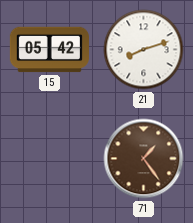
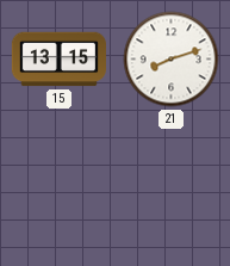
15: 05:42 -> 13:15
71: 1:24 -> none
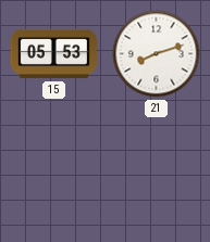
15: 13:15 -> 05:53
